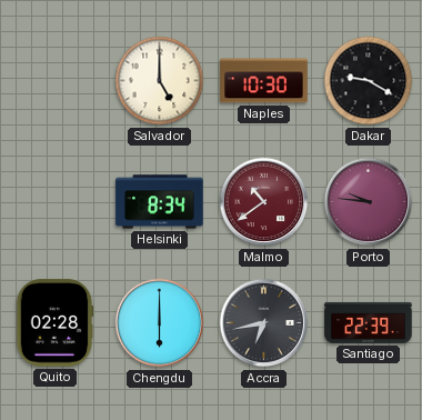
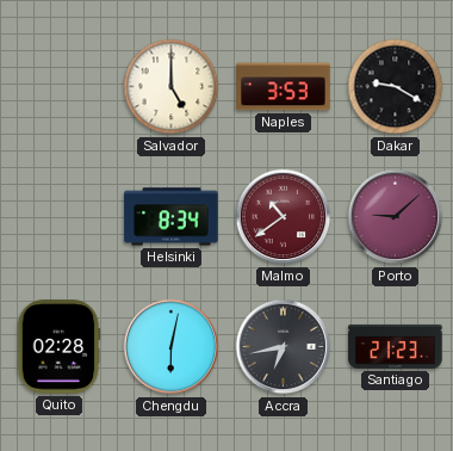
Naples: 10:30 -> 3:53
Porto: 9:46 -> 9:08
Chengdu: 6:00 -> 6:02
Santiago: 22:39 -> 21:23
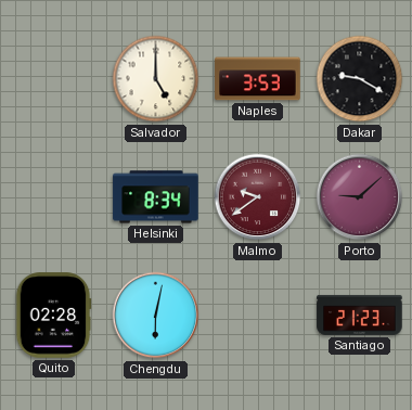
Malmo: 10:39 -> 9:39
Accra: 6:43 -> none
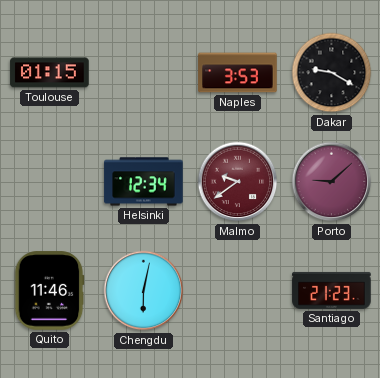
Toulouse: none -> 01:15
Salvador: 5:00 -> none
Helsinki: 8:34 -> 12:34
Quito: 02:28 -> 11:46
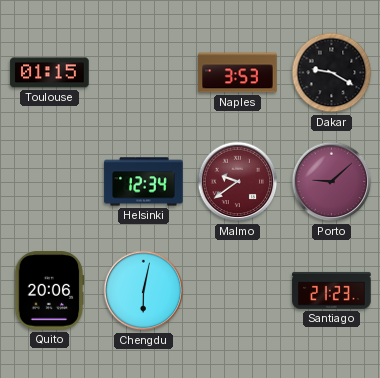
Quito: 11:46 -> 20:06
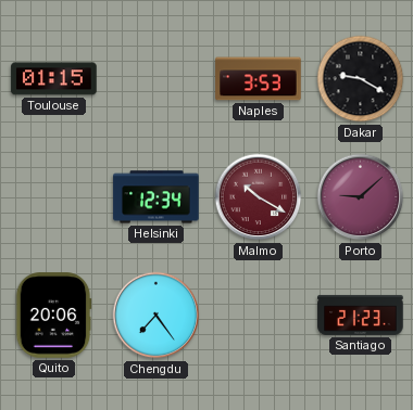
Malmo: 9:39 -> 10:20
Chengdu: 6:02 -> 7:24
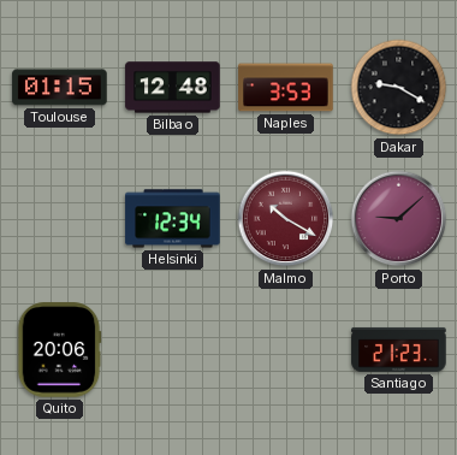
Bilbao: none -> 12:48
Chengdu: 7:24 -> none
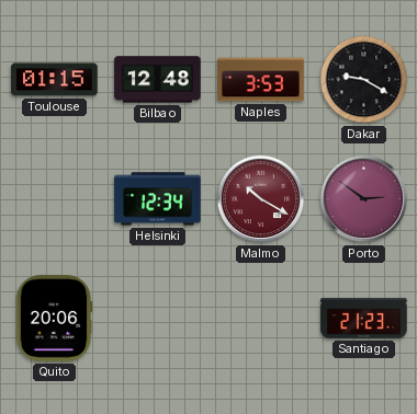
Porto: 9:08 -> 2:51
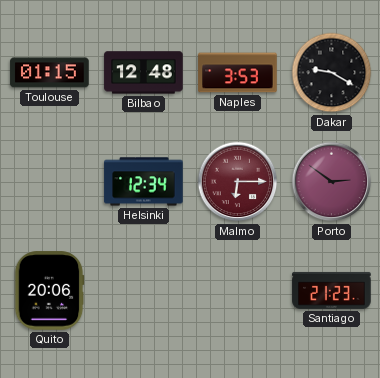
Malmo: 10:20 -> 6:15
